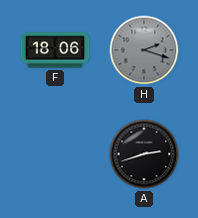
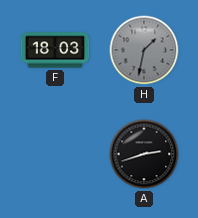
F: 18:06 -> 18:03
H: 2:18 -> 1:32
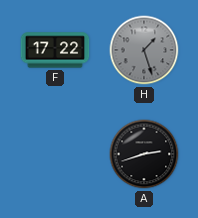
F: 18:03 -> 17:22
H: 1:32 -> 1:27
